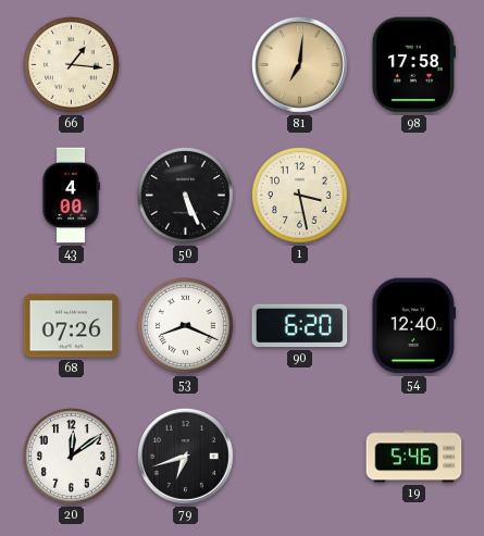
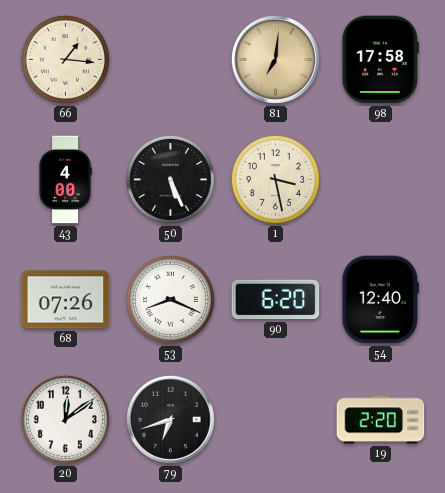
19: 5:46 -> 2:20
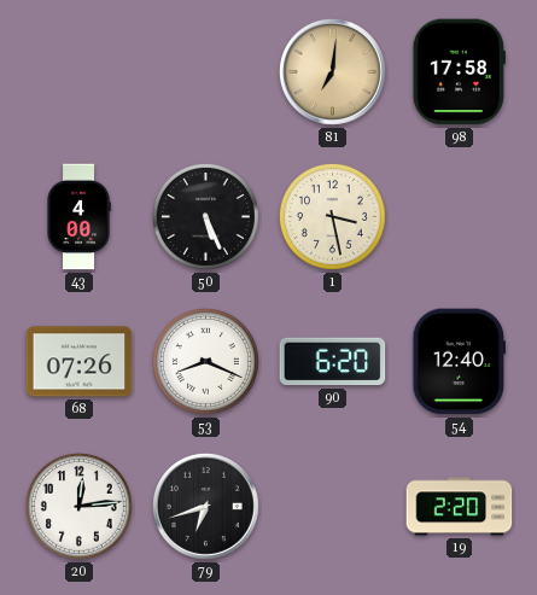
66: 1:16 -> none
20: 12:09 -> 12:14
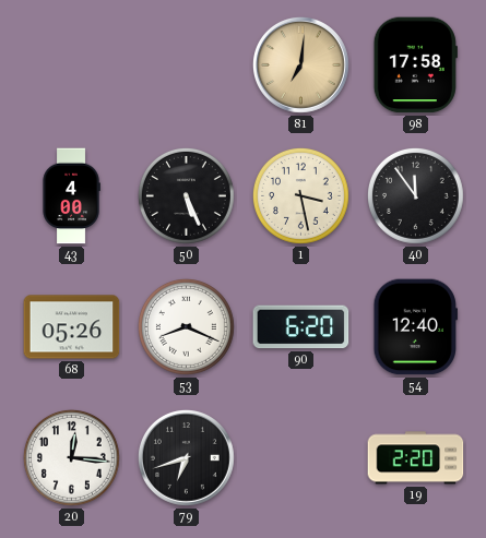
40: none -> 11:54
68: 07:26 -> 05:26
20: 12:14 -> 12:16
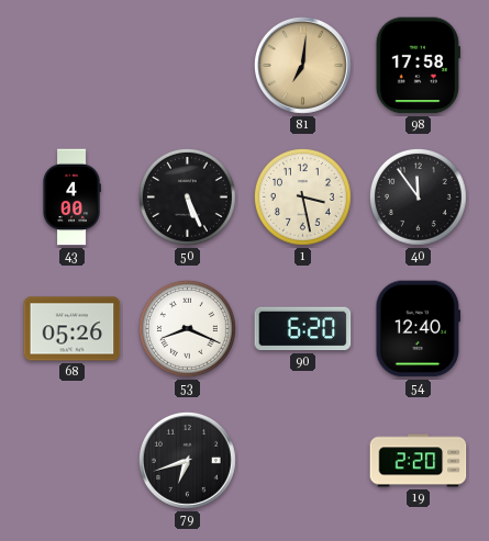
20: 12:16 -> none
